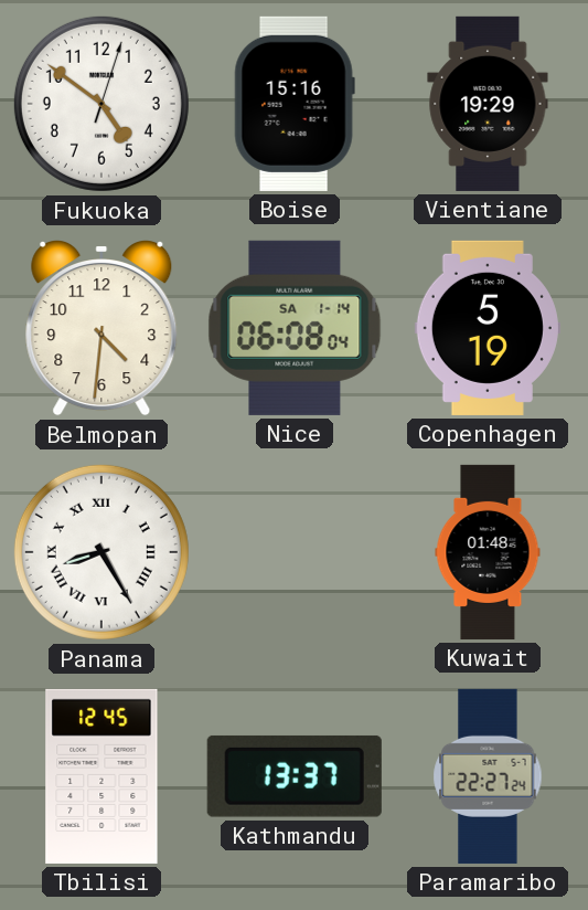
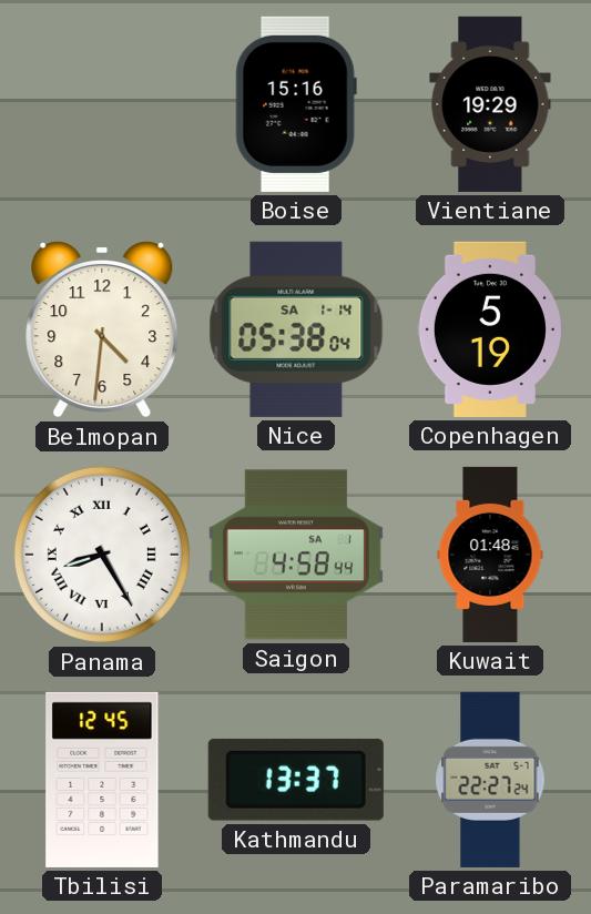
Fukuoka: 4:51 -> none
Nice: 06:08 -> 05:38
Saigon: none -> 4:58
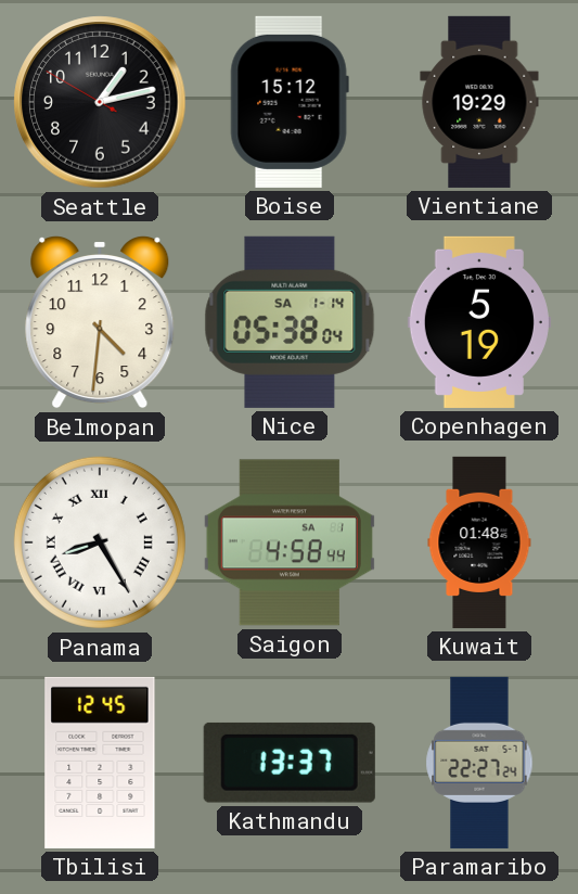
Seattle: none -> 1:12
Boise: 15:16 -> 15:12
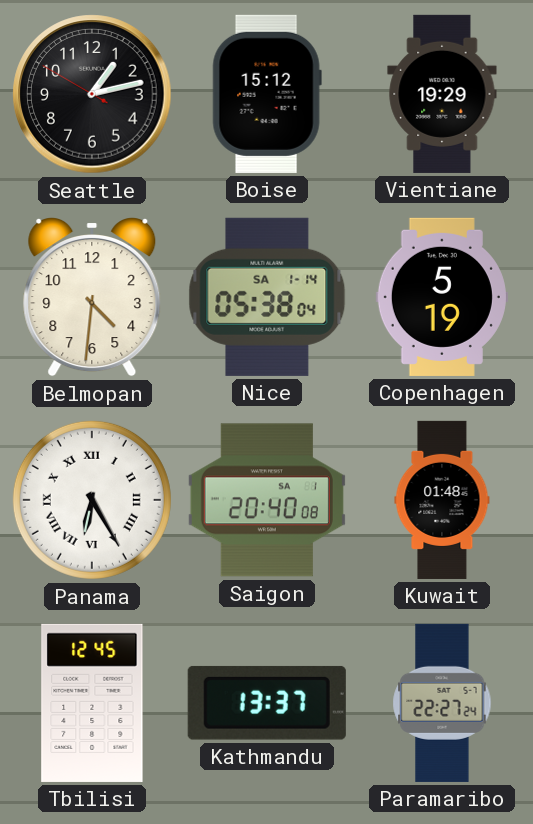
Panama: 8:25 -> 6:25
Saigon: 4:58 -> 20:40
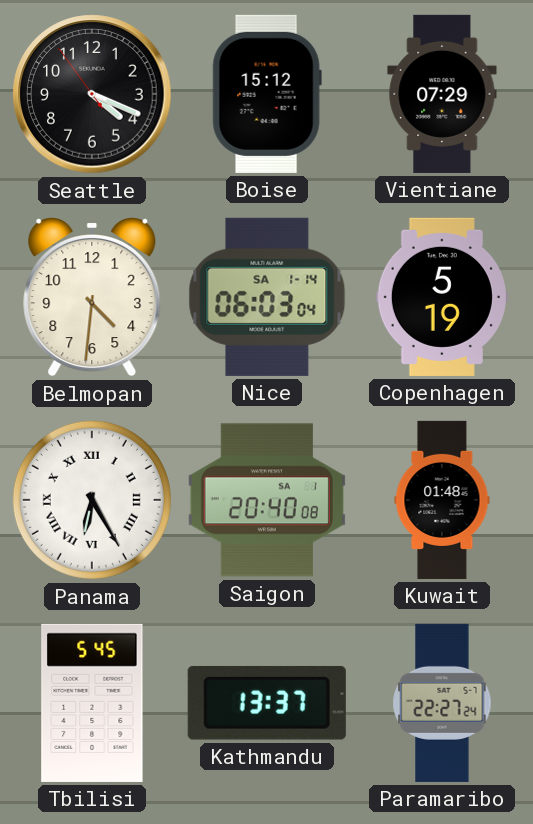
Seattle: 1:12 -> 4:18
Vientiane: 19:29 -> 07:29
Nice: 05:38 -> 06:03
Tbilisi: 12:45 -> 5:45
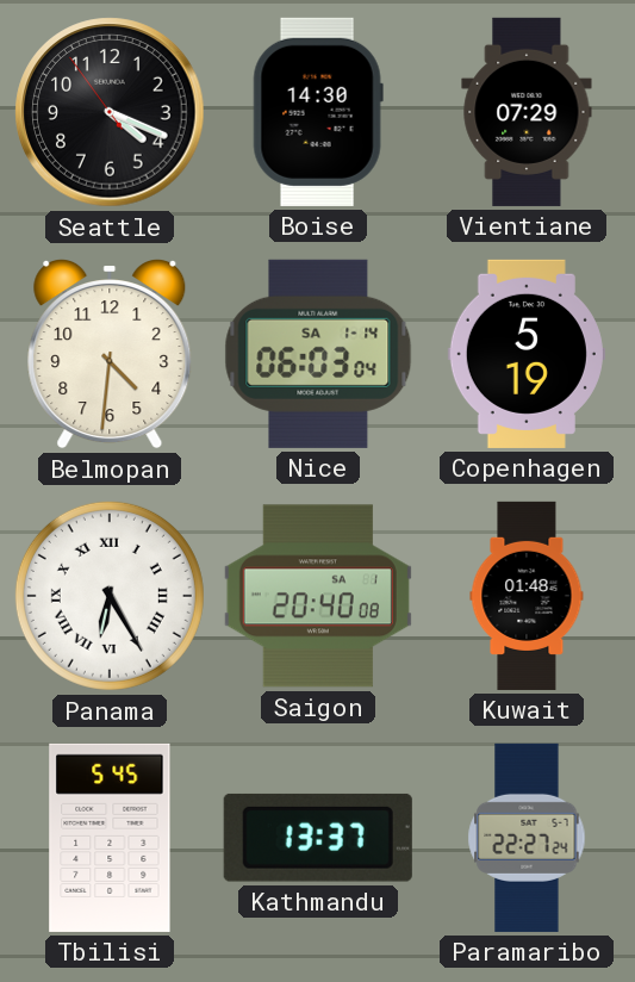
Boise: 15:12 -> 14:30
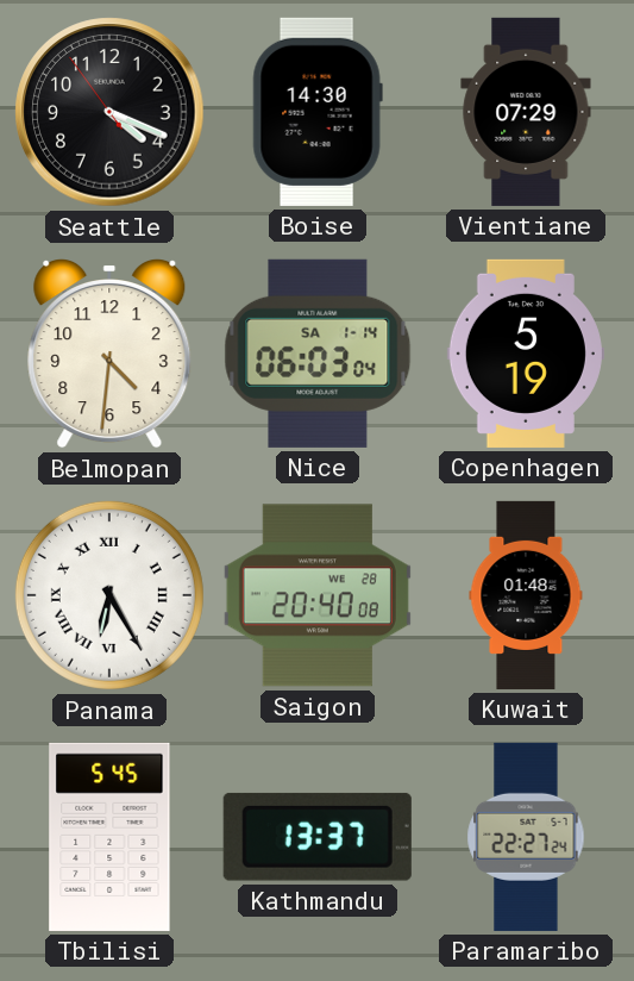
Saigon date: SA 1 -> WE 28
